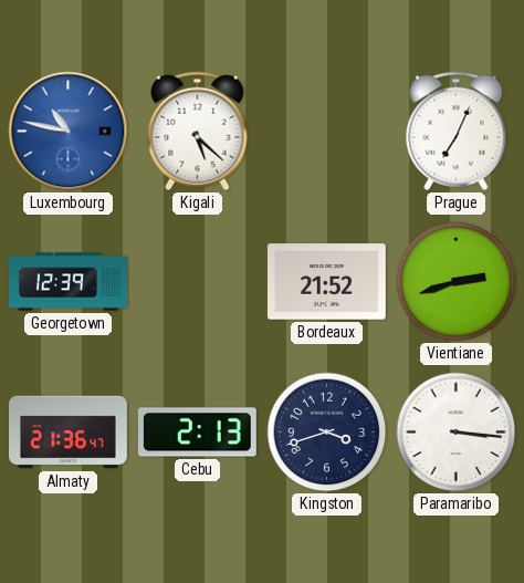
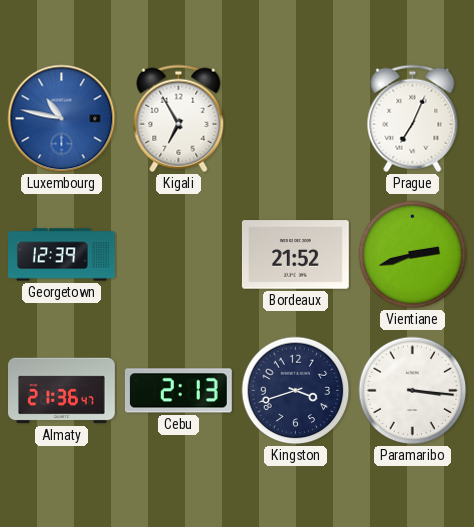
Kigali: 5:22 -> 6:55
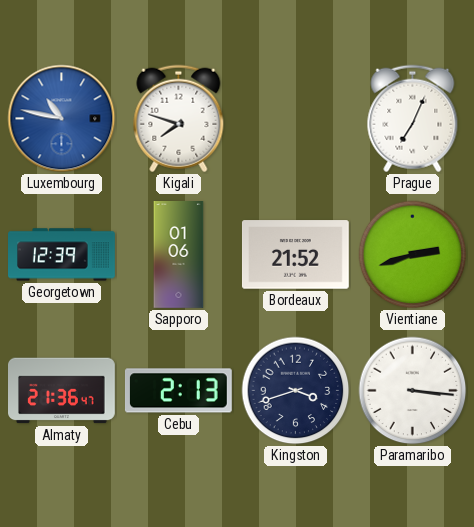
Kigali: 6:55 -> 7:48
Sapporo: none -> 01:06
